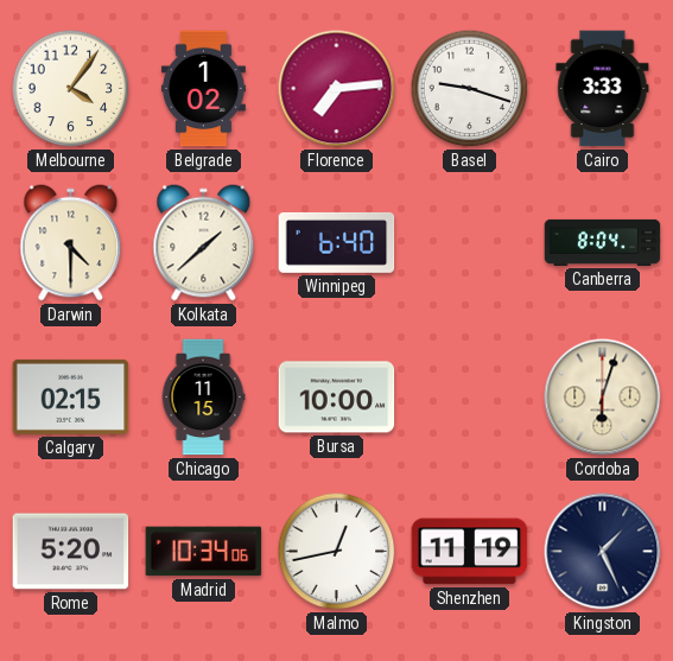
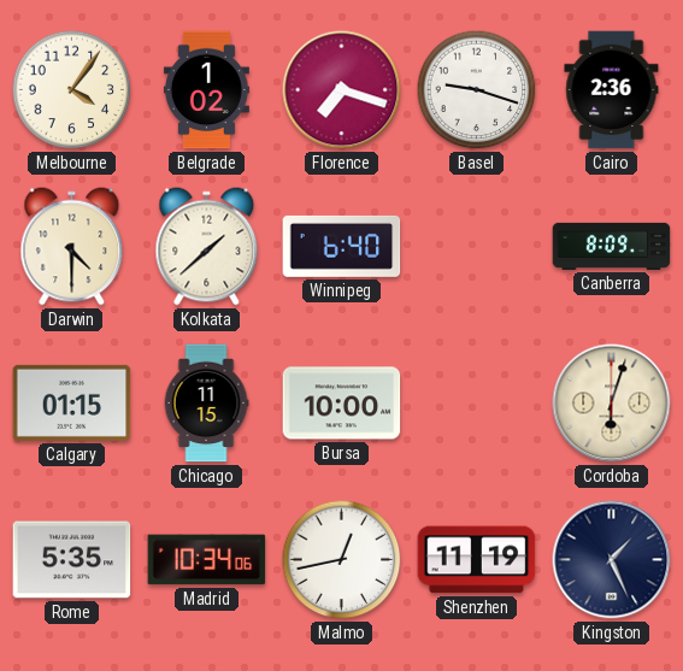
Florence: 7:14 -> 7:18
Cairo: 3:33 -> 2:36
Canberra: 8:04 -> 8:09
Calgary: 02:15 -> 01:15
Rome: 5:20 -> 5:35
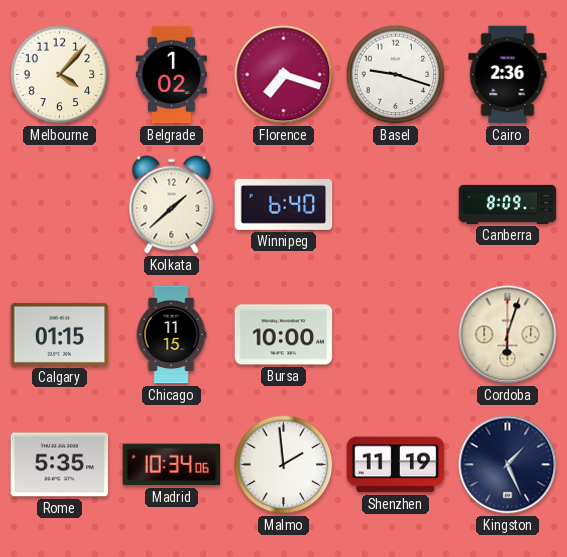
Melbourne: 4:06 -> 4:07
Darwin: 4:30 -> none
Malmo: 12:43 -> 1:59
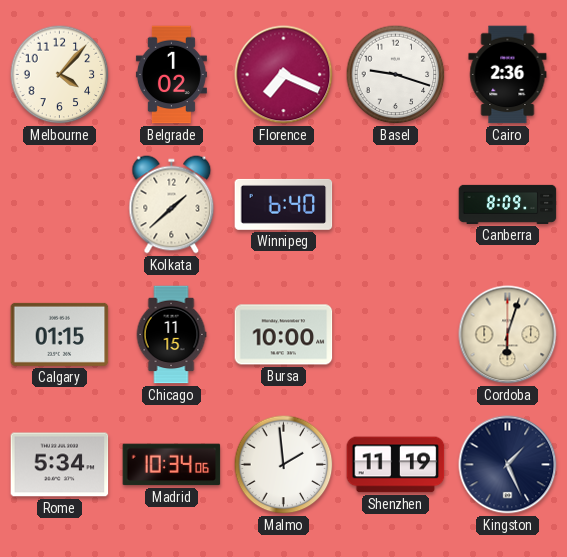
Florence: 7:18 -> 7:19
Rome: 5:35 -> 5:34
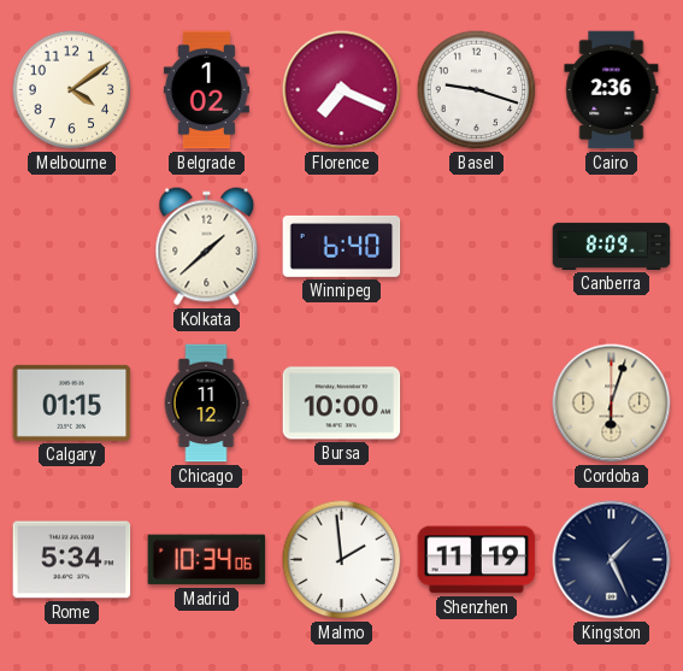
Melbourne: 4:07 -> 4:09
Chicago: 11:15 -> 11:12
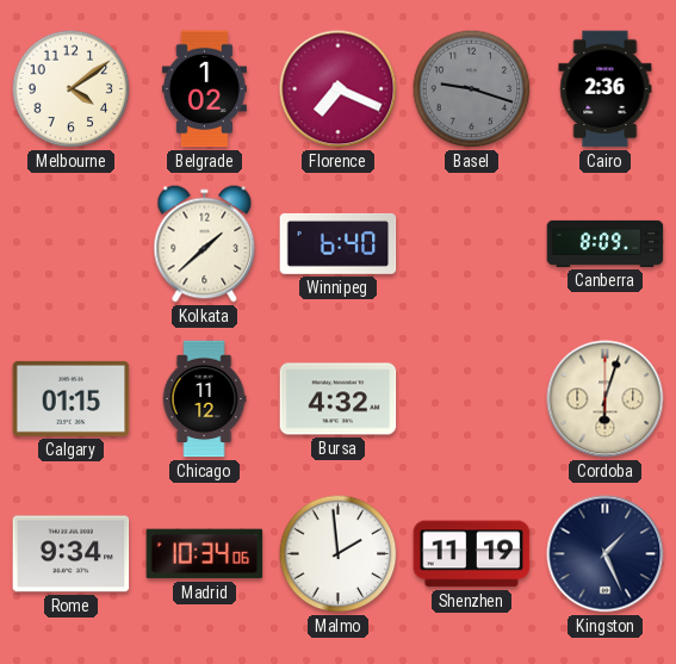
Basel dial: white -> grey
Bursa: 10:00 -> 4:32
Rome: 5:34 -> 9:34
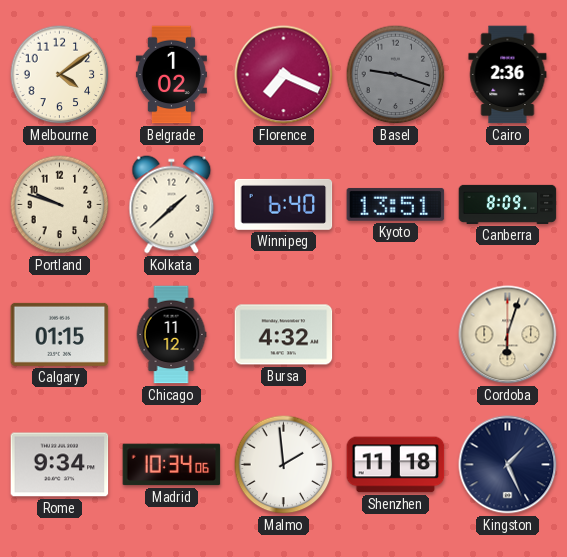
Portland: none -> 9:48
Kyoto: none -> 13:51
Shenzhen: 11:19 -> 11:18
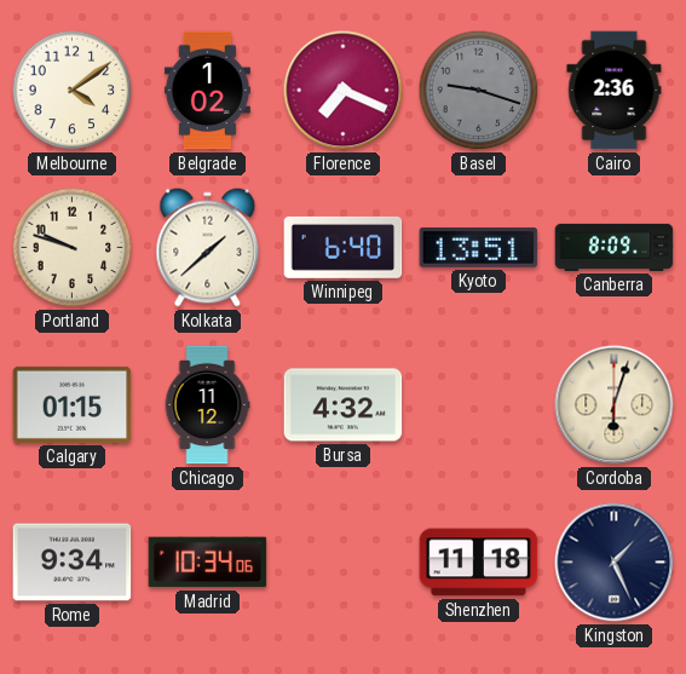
Malmo: 1:59 -> none
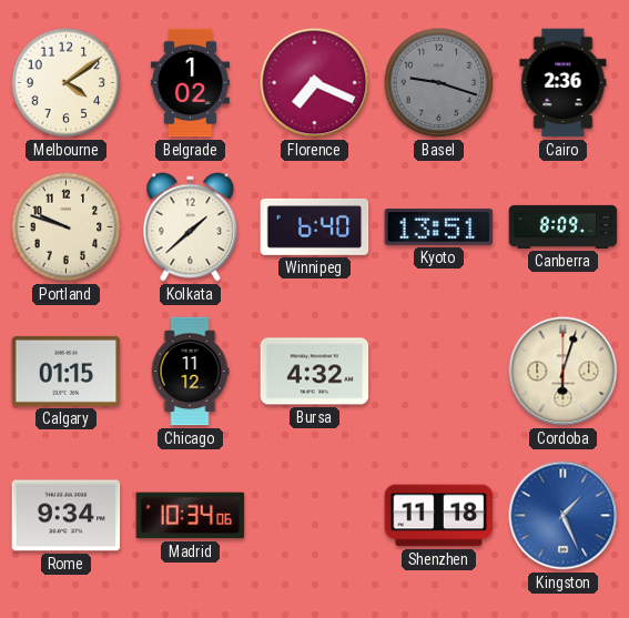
Kingston dial: navy -> blue
